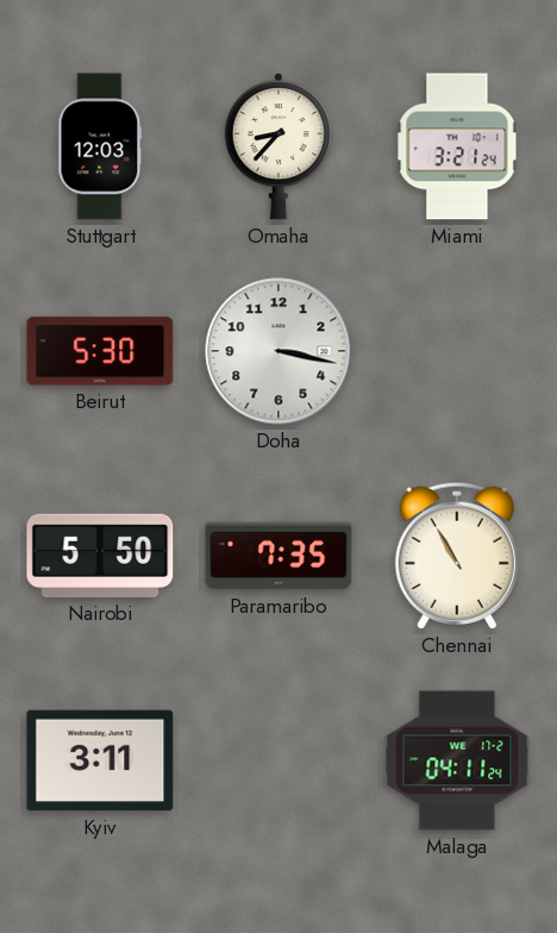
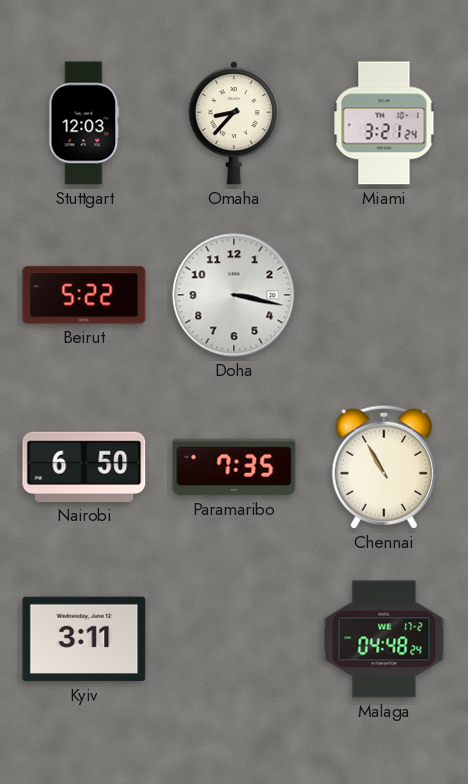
Beirut: 5:30 -> 5:22
Nairobi: 5:50 -> 6:50
Malaga: 04:11 -> 04:48
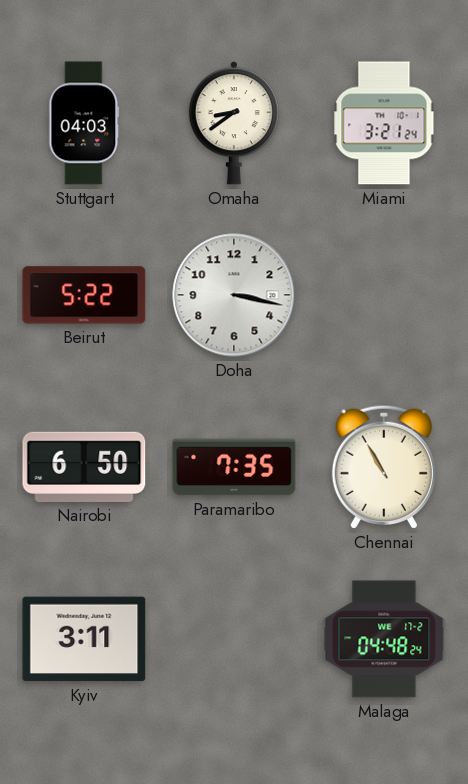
Stuttgart: 12:03 -> 04:03
Omaha: 8:37 -> 8:39
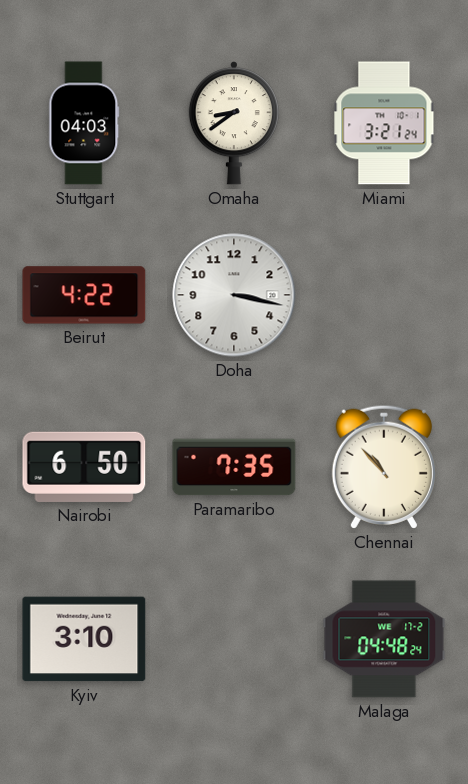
Beirut: 5:22 -> 4:22
Chennai: 10:55 -> 10:53
Kyiv: 3:11 -> 3:10
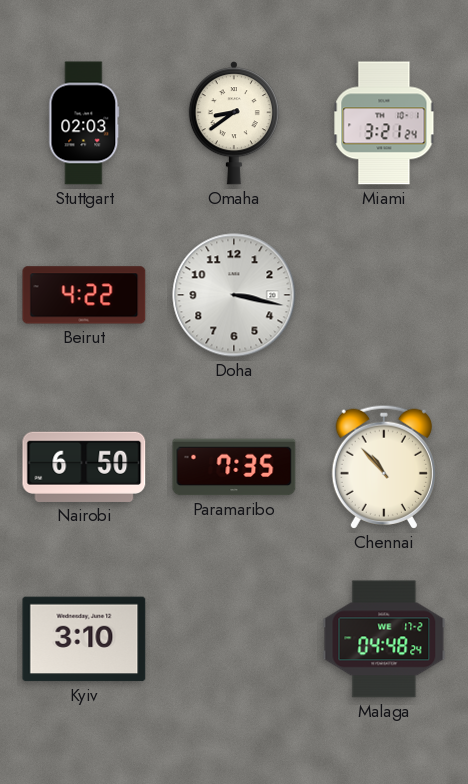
Stuttgart: 04:03 -> 02:03
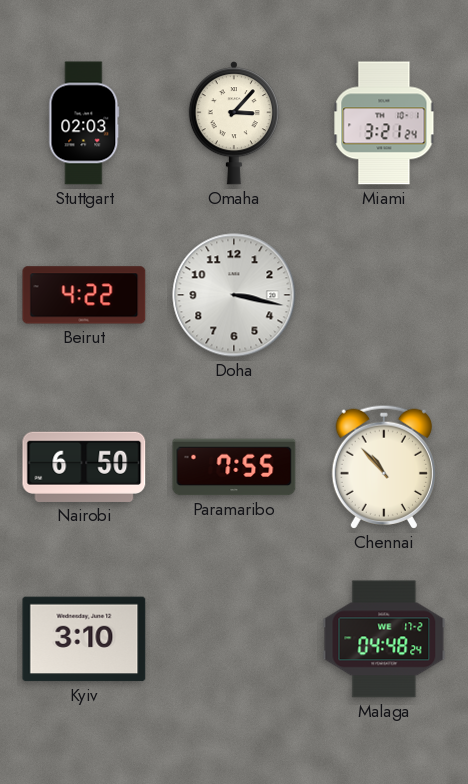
Omaha: 8:39 -> 3:07
Paramaribo: 7:35 -> 7:55
